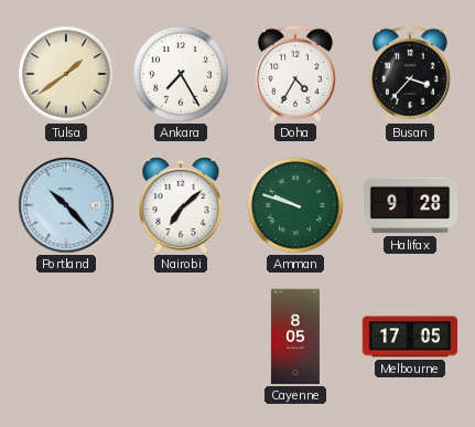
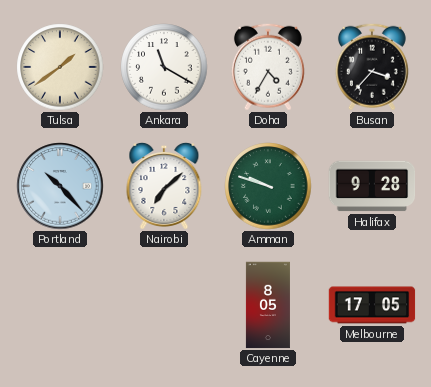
Ankara: 7:25 -> 11:20
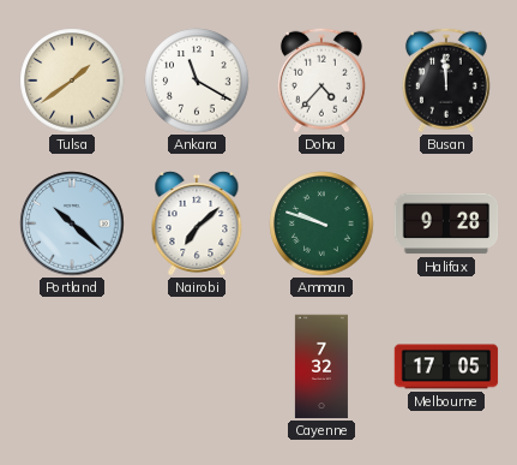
Doha: 4:35 -> 4:37
Busan: 3:37 -> 11:59
Portland: 10:23 -> 10:22
Cayenne: 8:05 -> 7:32
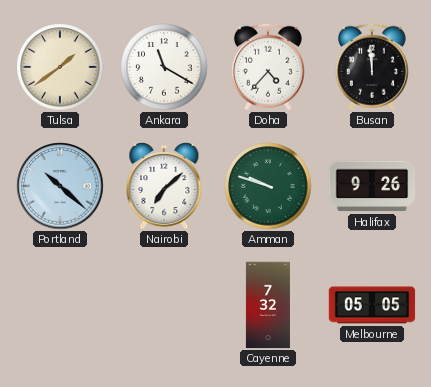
Halifax: 9:28 -> 9:26
Melbourne: 17:05 -> 05:05
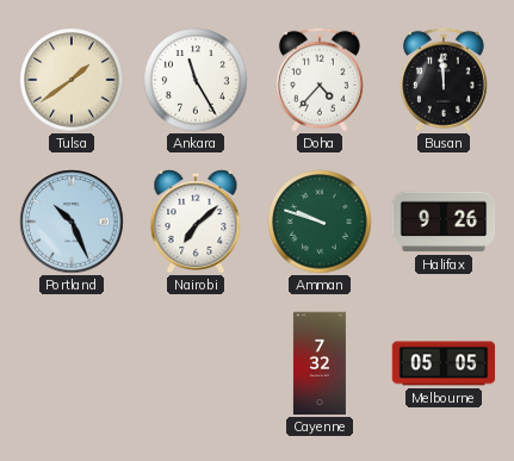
Ankara: 11:20 -> 11:25
Portland: 10:22 -> 10:26
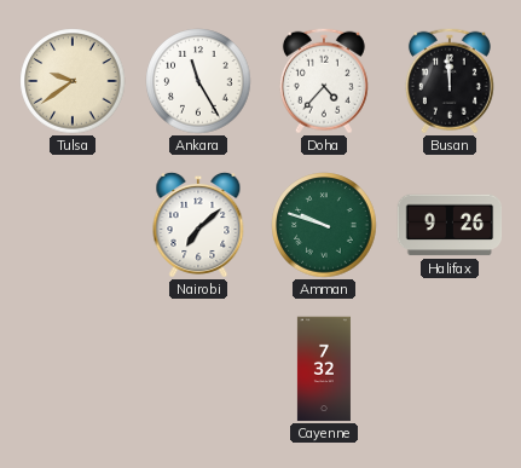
Tulsa: 1:39 -> 9:39
Portland: 10:26 -> none
Melbourne: 05:05 -> none
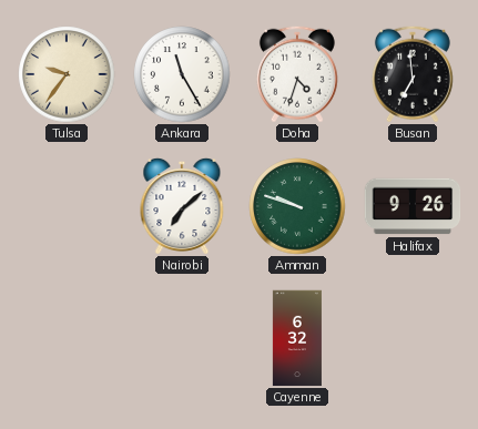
Tulsa: 9:39 -> 9:36
Doha: 4:37 -> 4:33
Busan: 11:59 -> 6:59
Cayenne: 7:32 -> 6:32
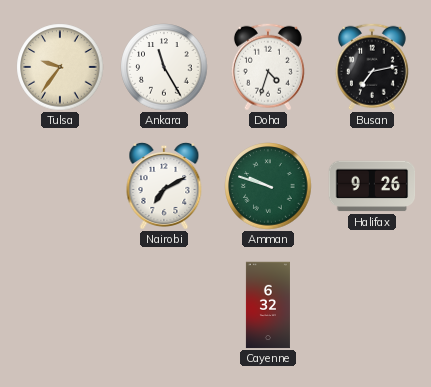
Busan: 6:59 -> 7:13
Nairobi: 7:08 -> 7:10
